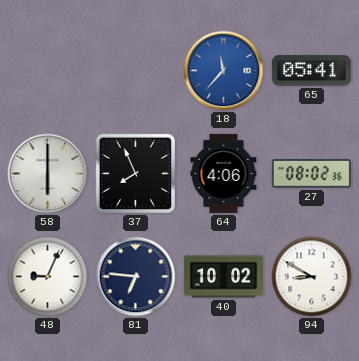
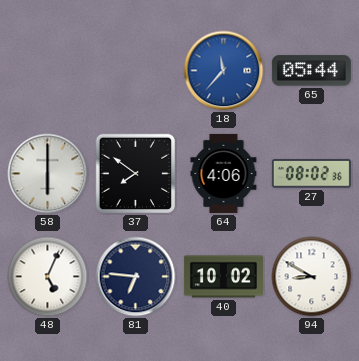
65: 05:41 -> 05:44
37: 7:56 -> 7:51
48: 9:04 -> 5:04
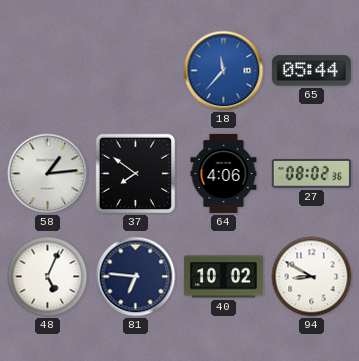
58: 6:00 -> 1:14
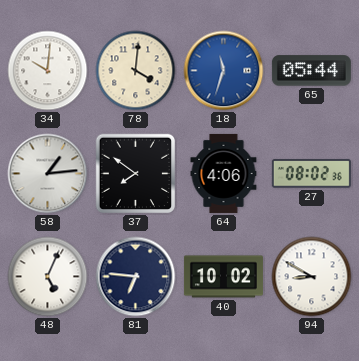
34: none -> 10:01
78: none -> 4:01
18: 11:37 -> 11:33
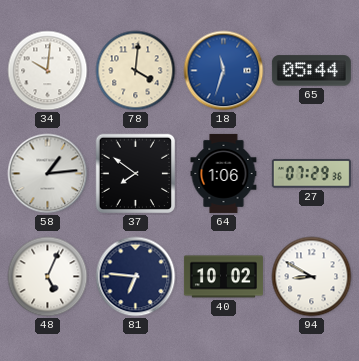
64: 4:06 -> 1:06
27: 08:02 -> 07:29
